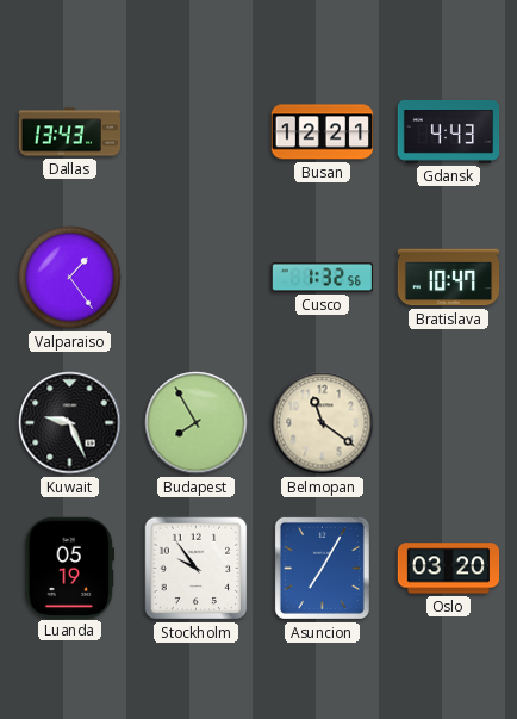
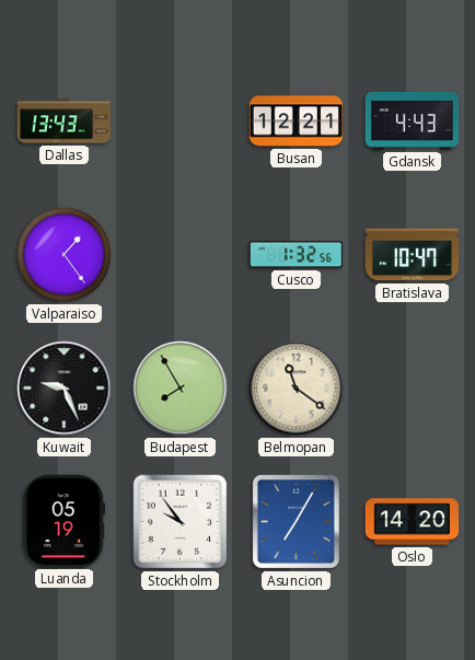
Oslo: 03:20 -> 14:20
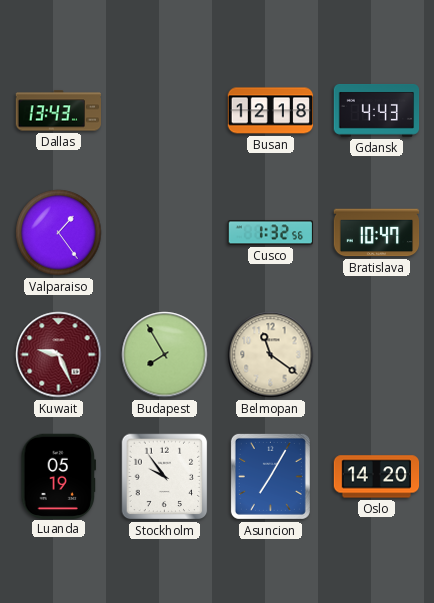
Busan: 12:21 -> 12:18
Kuwait dial: black -> burgundy
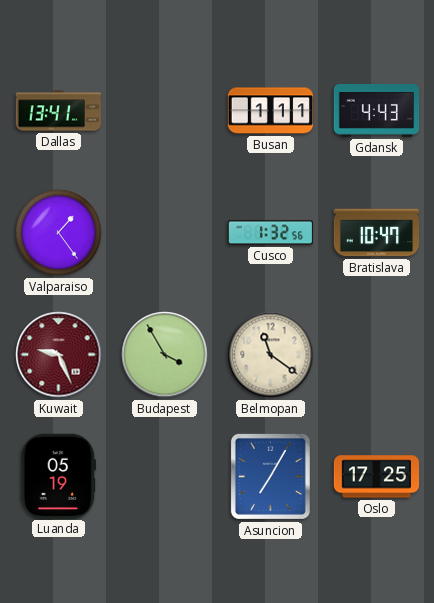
Dallas: 13:43 -> 13:41
Busan: 12:18 -> 1:11
Budapest: 7:55 -> 3:55
Stockholm: 9:54 -> none
Oslo: 14:20 -> 17:25
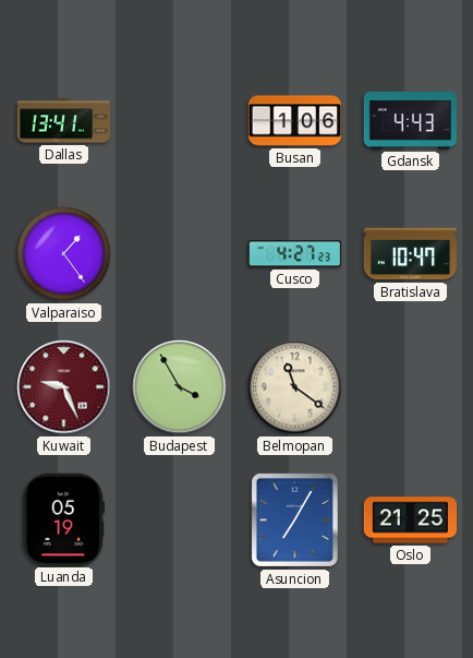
Busan: 1:11 -> 1:06
Cusco: 1:32 -> 4:27
Oslo: 17:25 -> 21:25
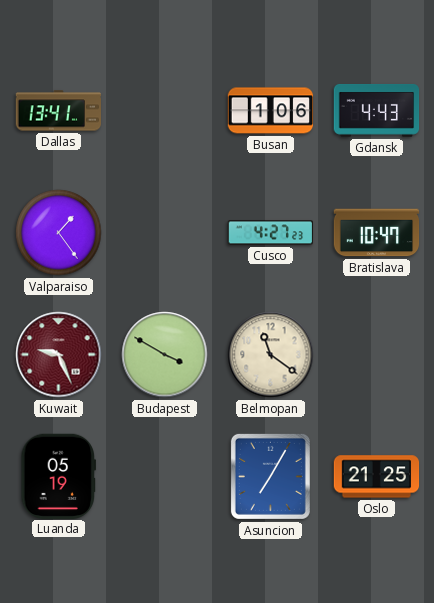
Budapest: 3:55 -> 3:50
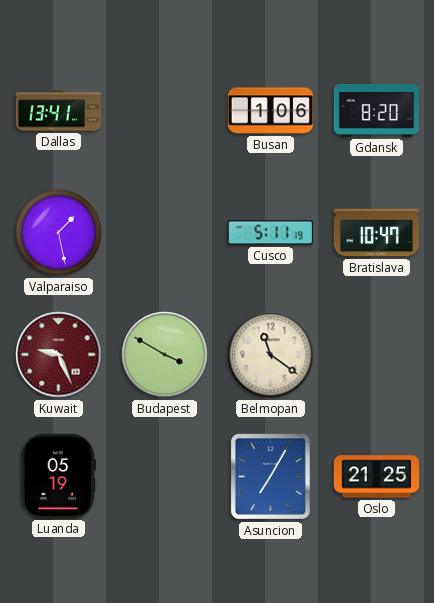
Gdansk: 4:43 -> 8:20
Valparaiso: 1:24 -> 1:28
Cusco: 4:27 -> 5:11
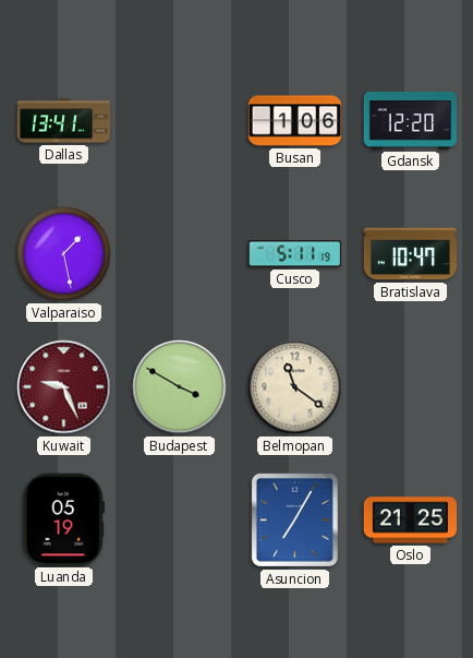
Gdansk: 8:20 -> 12:20
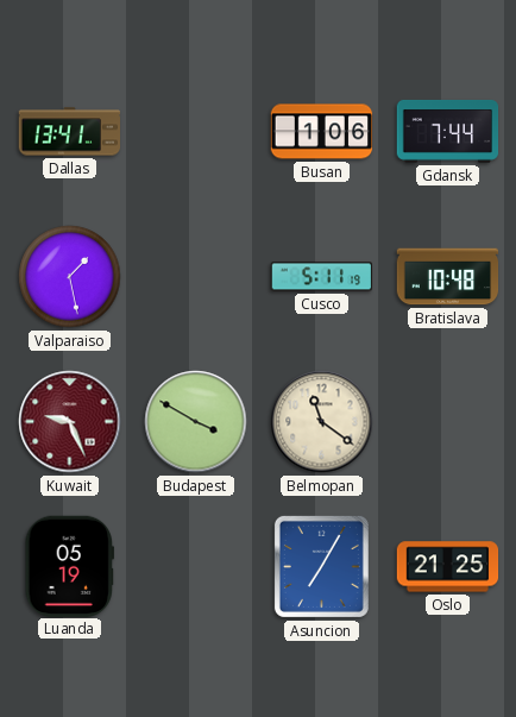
Gdansk: 12:20 -> 7:44
Bratislava: 10:47 -> 10:48
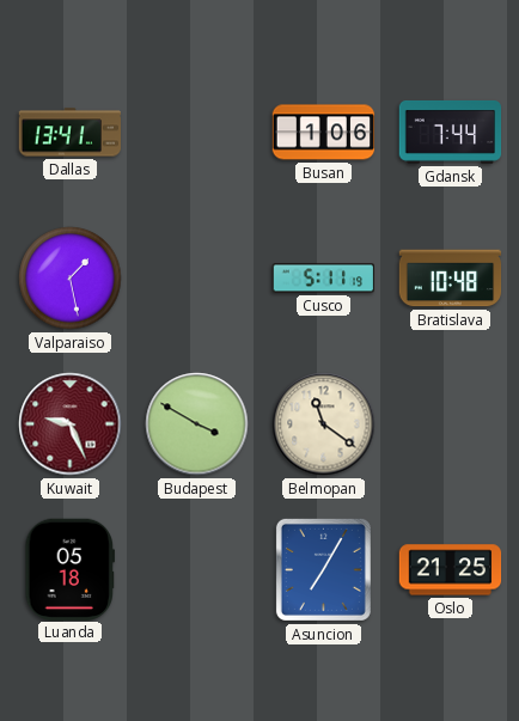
Luanda: 05:19 -> 05:18
